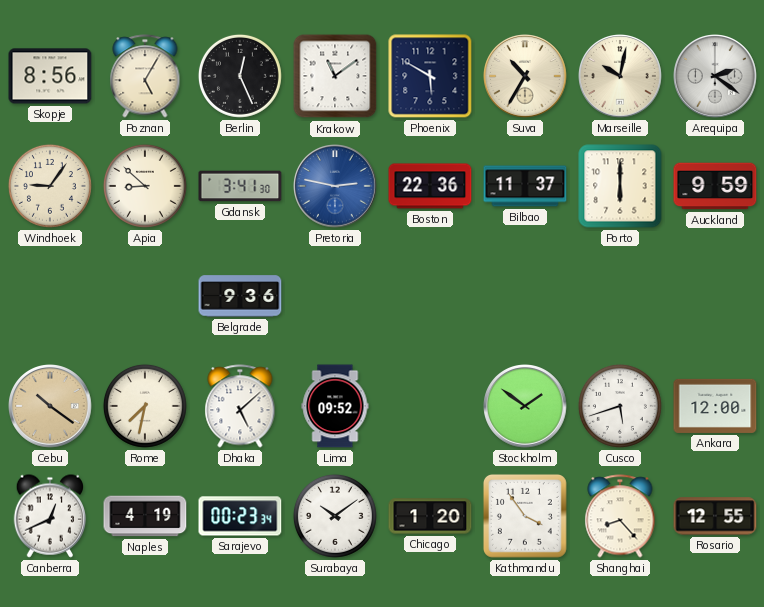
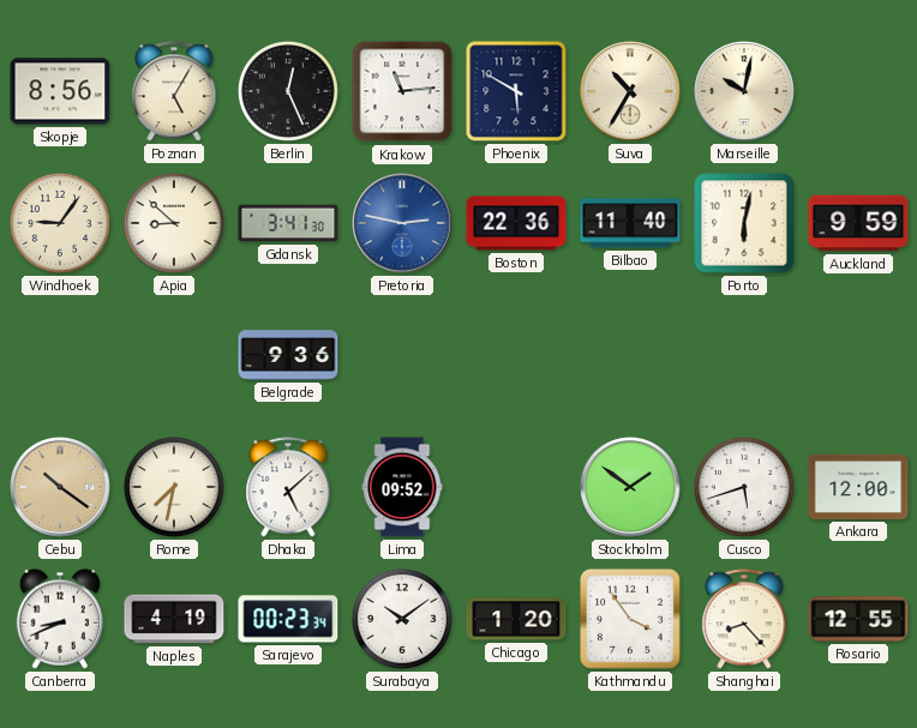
Krakow: 11:09 -> 11:14
Arequipa: 2:21 -> none
Bilbao: 11:37 -> 11:40
Porto: 6:00 -> 6:02
Canberra: 12:41 -> 8:41
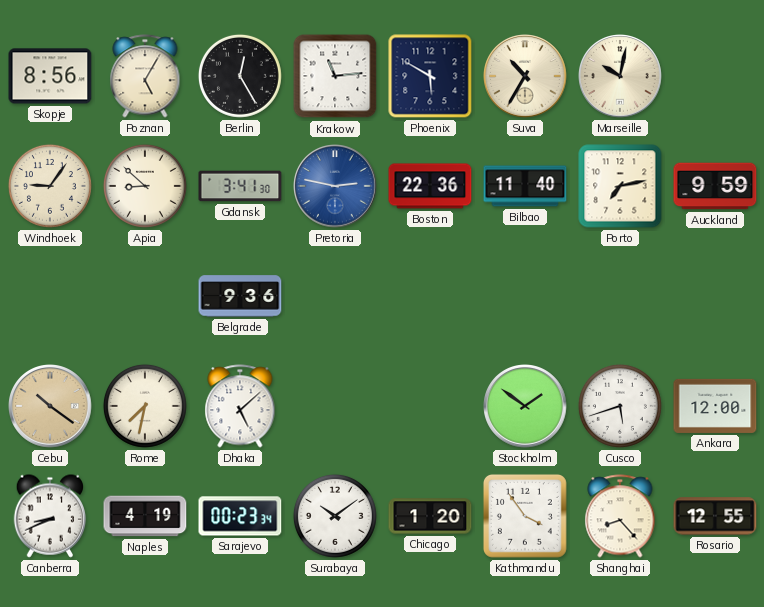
Berlin: 12:26 -> 12:25
Porto: 6:02 -> 7:13
Lima: 09:52 -> none
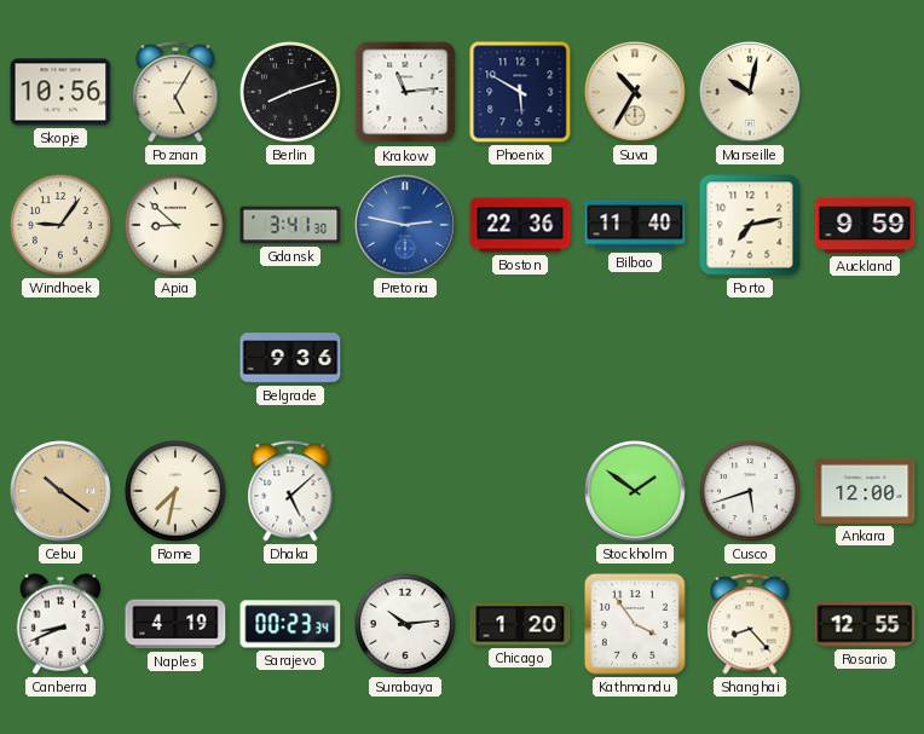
Skopje: 8:56 -> 10:56
Berlin: 12:25 -> 8:12
Surabaya: 10:09 -> 10:14
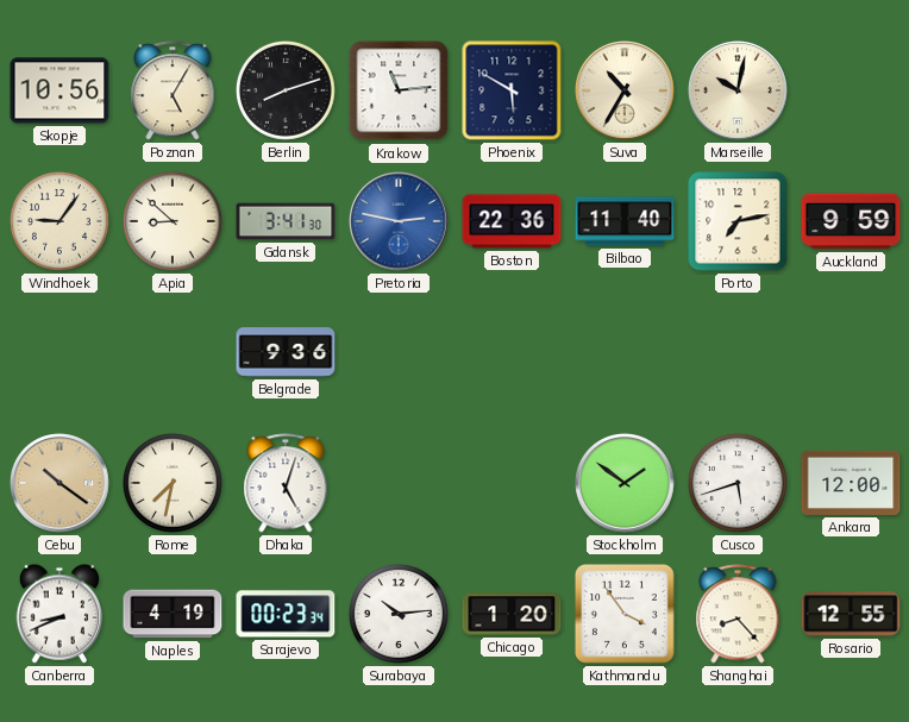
Dhaka: 5:08 -> 5:03
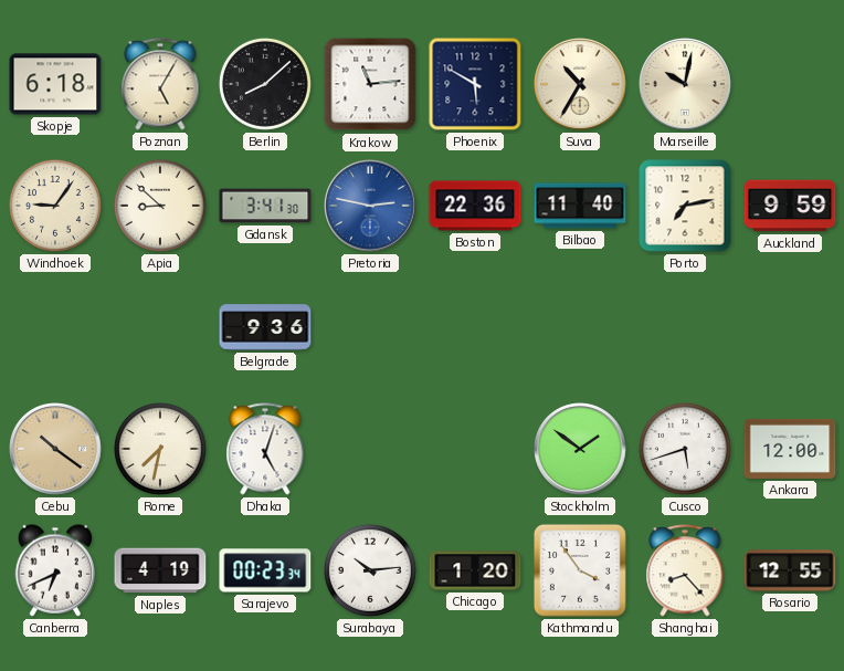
Skopje: 10:56 -> 6:18
Berlin: 8:12 -> 8:08
Canberra: 8:41 -> 6:41
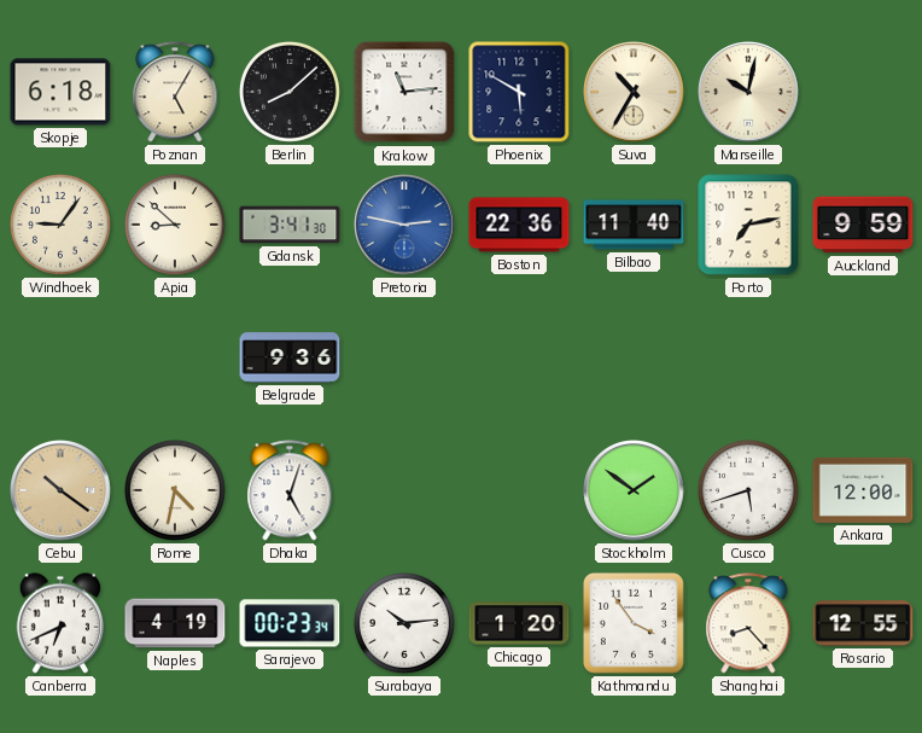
Rome: 7:32 -> 4:32
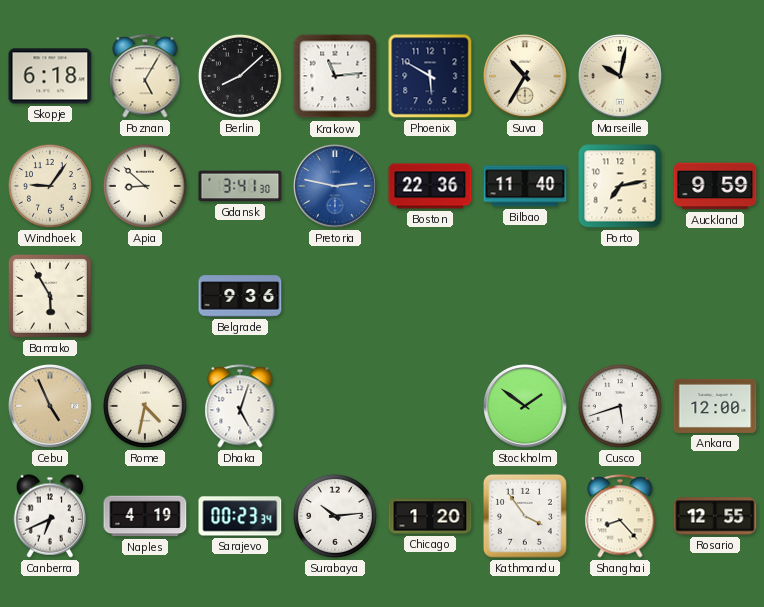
Bamako: none -> 5:55
Cebu: 10:21 -> 4:56
